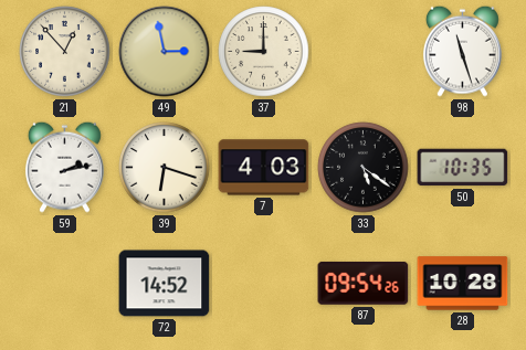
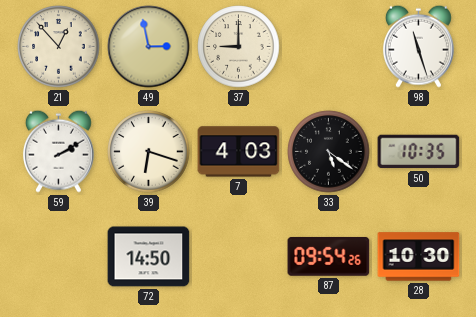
59: 2:13 -> 2:10
72: 14:52 -> 14:50
28: 10:28 -> 10:30
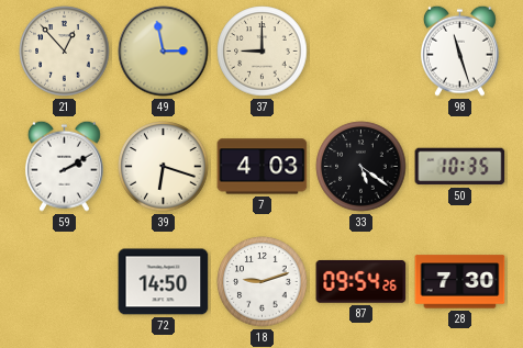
18: none -> 9:12
28: 10:30 -> 7:30
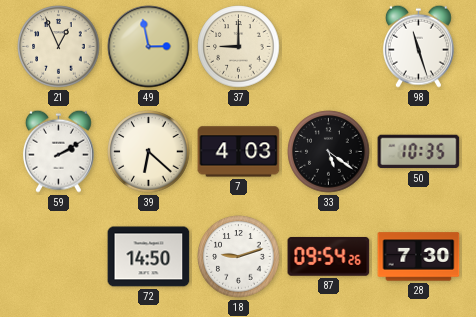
21: 12:53 -> 12:56
39: 6:18 -> 6:22
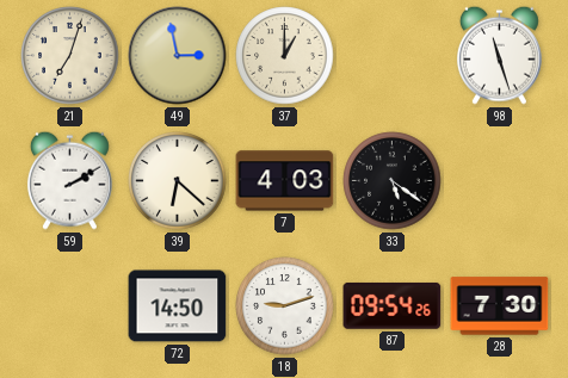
21: 12:56 -> 7:03
37: 9:00 -> 1:00
50: 10:35 -> none
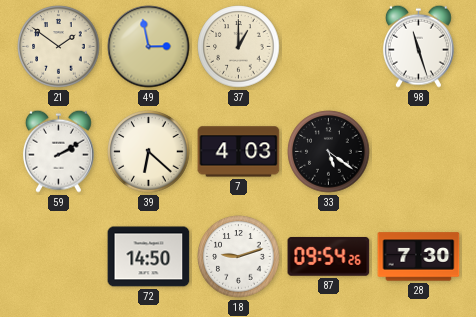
21: 7:03 -> 1:51
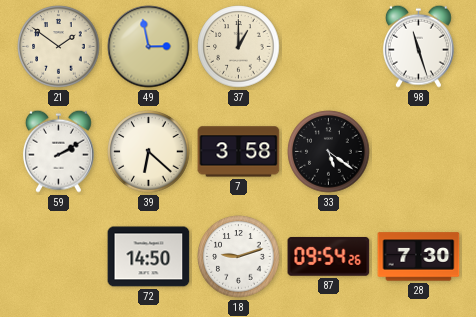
7: 4:03 -> 3:58
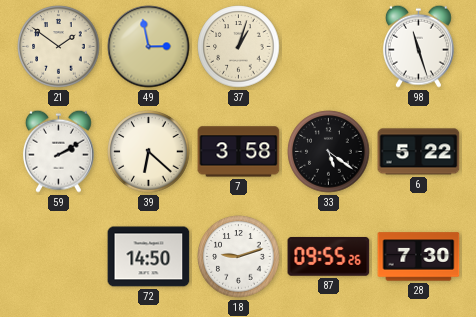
37: 1:00 -> 1:03
6: none -> 5:22
87: 09:54 -> 09:55
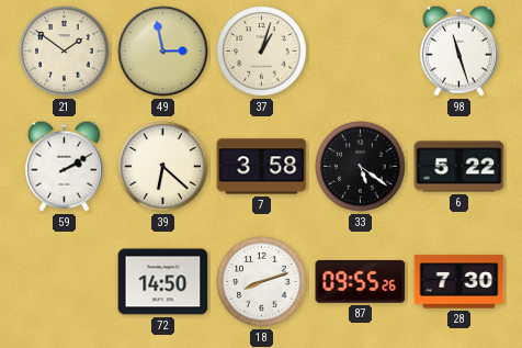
18: 9:12 -> 8:12
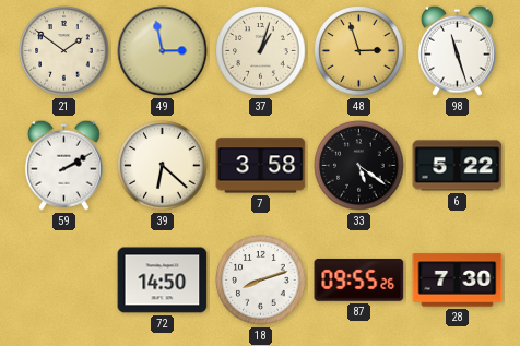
48: none -> 2:57
